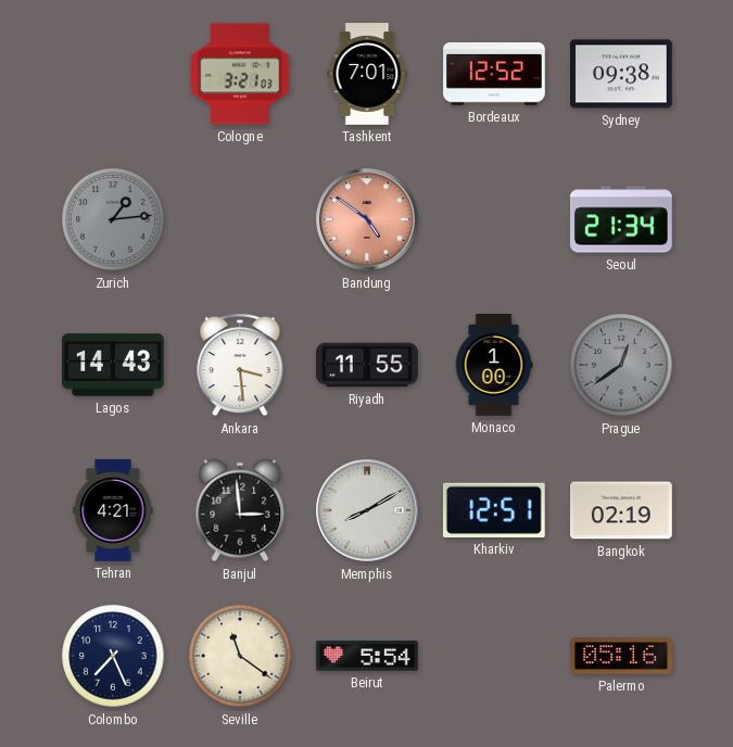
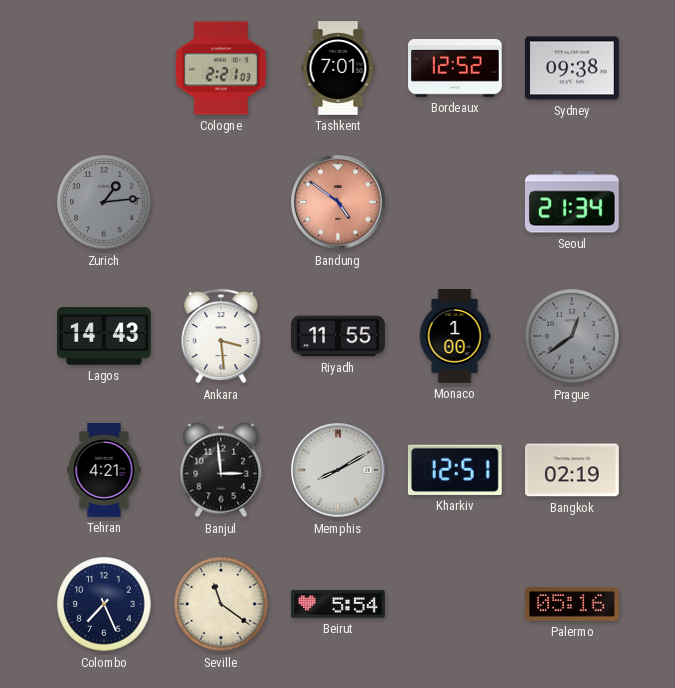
Cologne: 3:21 -> 2:21
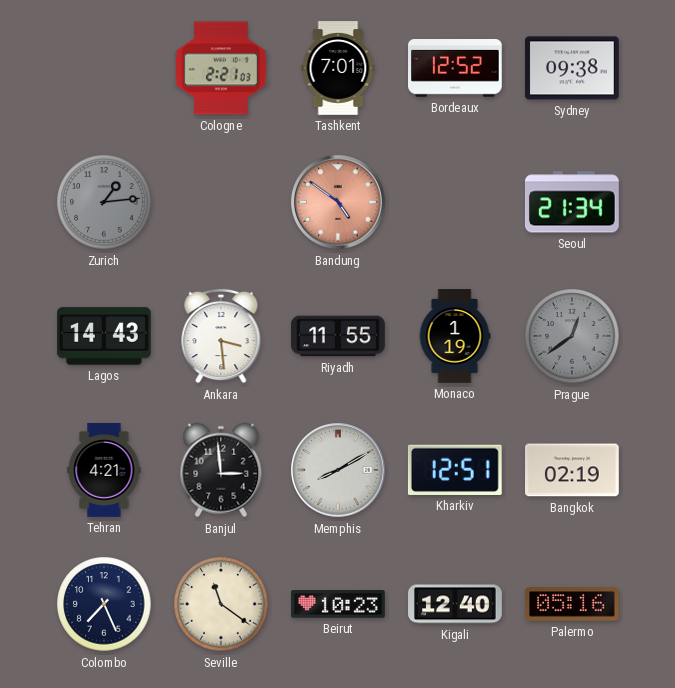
Monaco: 1:00 -> 1:19
Beirut: 5:54 -> 10:23
Kigali: none -> 12:40
